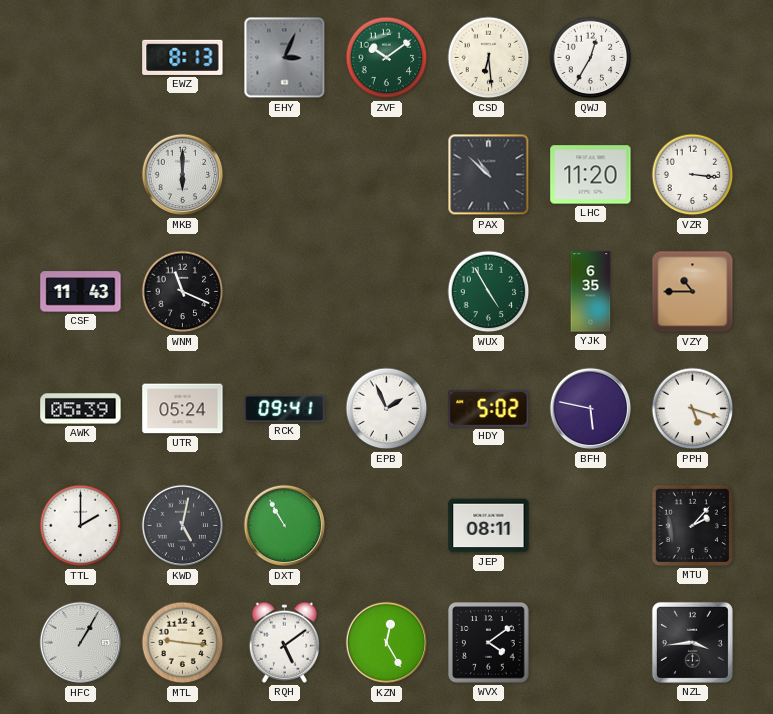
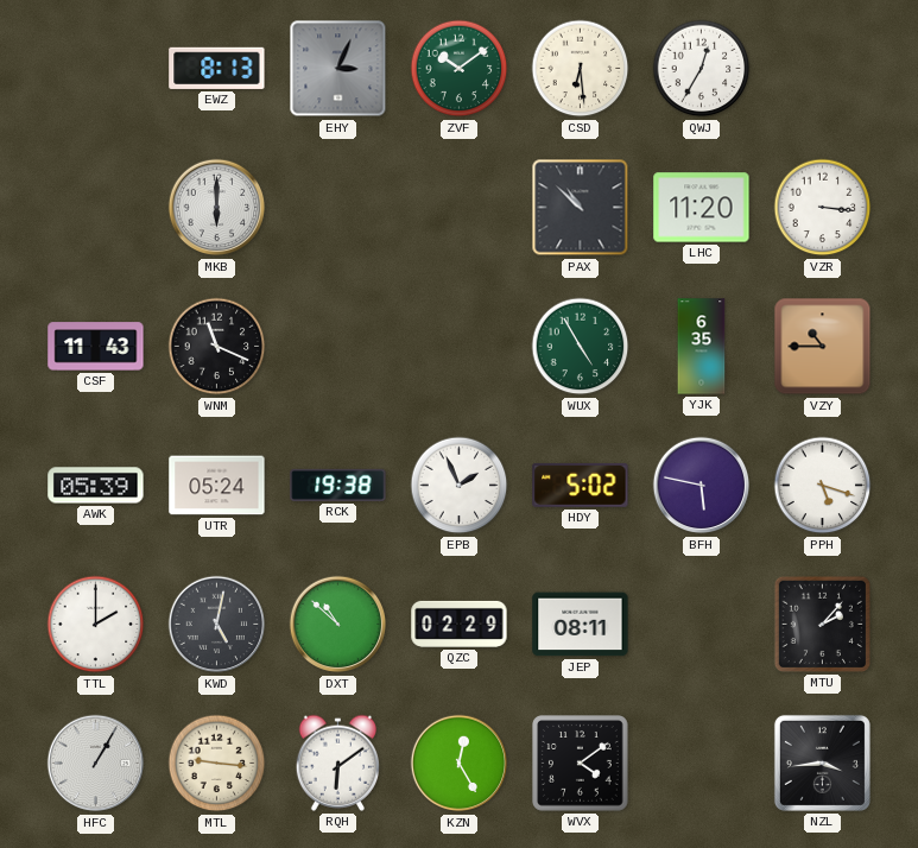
RCK: 09:41 -> 19:38
DXT: 10:55 -> 10:52
QZC: none -> 02:29
RQH: 5:09 -> 6:09
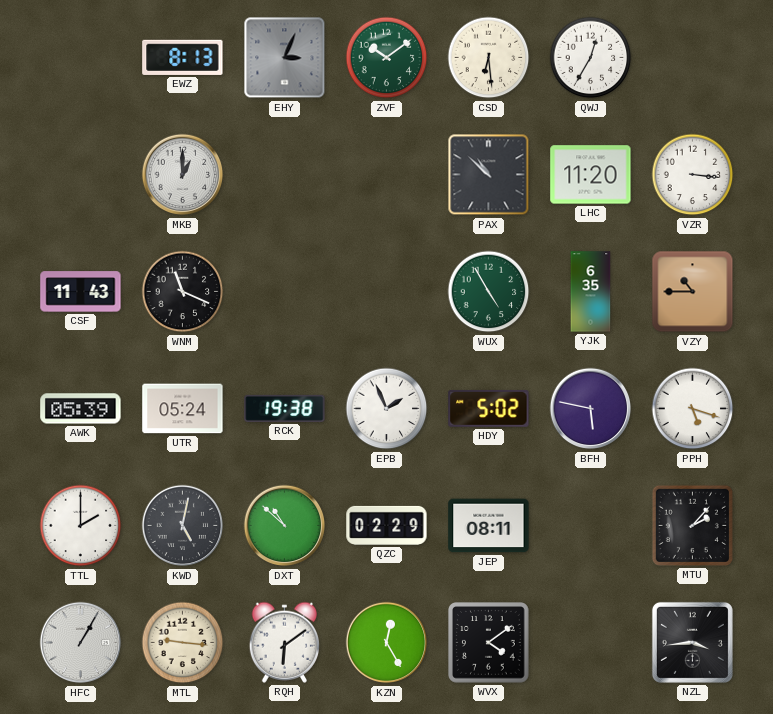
MKB: 6:00 -> 1:00
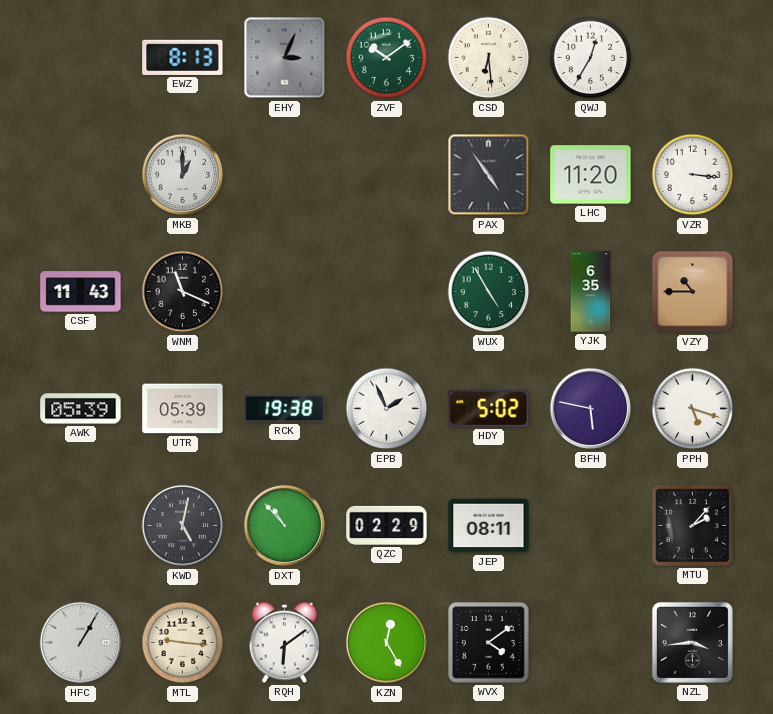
PAX: 10:52 -> 4:54
UTR: 05:24 -> 05:39
TTL: 2:00 -> none
DXT: 10:52 -> 10:53
